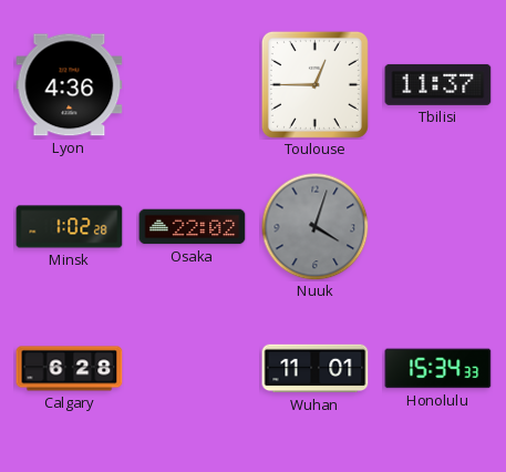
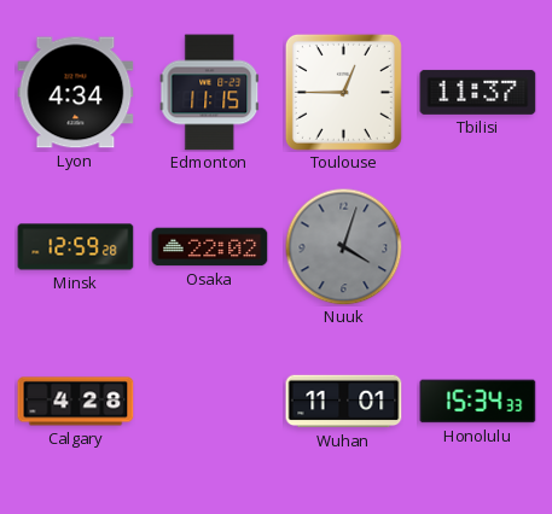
Lyon: 4:36 -> 4:34
Edmonton: none -> 11:15
Minsk: 1:02 -> 12:59
Calgary: 6:28 -> 4:28
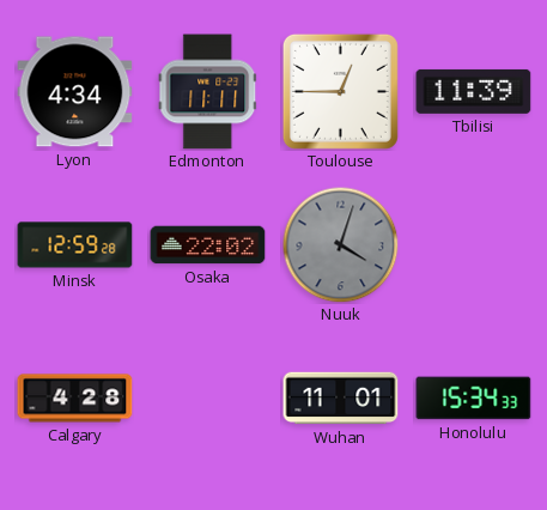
Edmonton: 11:15 -> 11:11
Tbilisi: 11:37 -> 11:39
